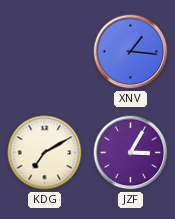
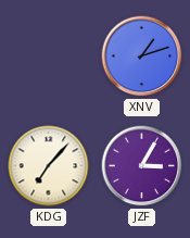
XNV: 1:16 -> 1:12
KDG: 7:10 -> 7:07
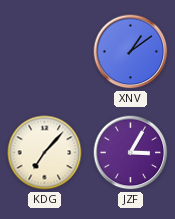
XNV: 1:12 -> 1:09
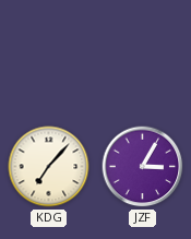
XNV: 1:09 -> none
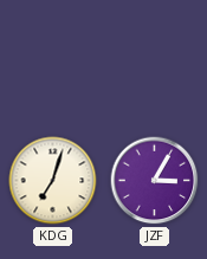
KDG: 7:07 -> 7:03
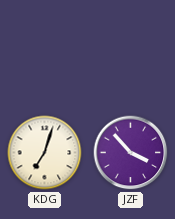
JZF: 3:05 -> 3:53
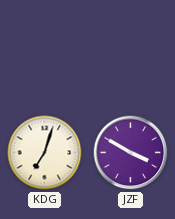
JZF: 3:53 -> 3:50
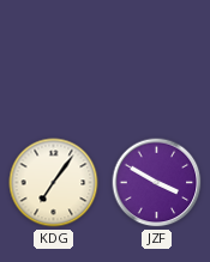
KDG: 7:03 -> 7:06
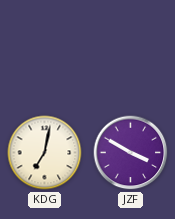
KDG: 7:06 -> 7:02
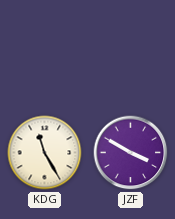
KDG: 7:02 -> 11:25
